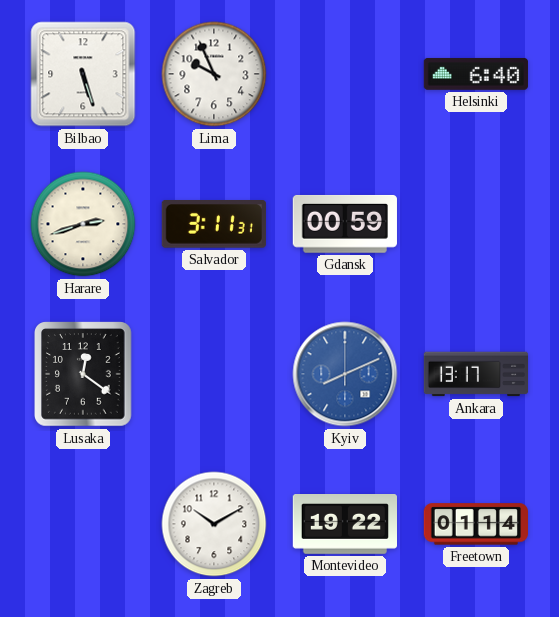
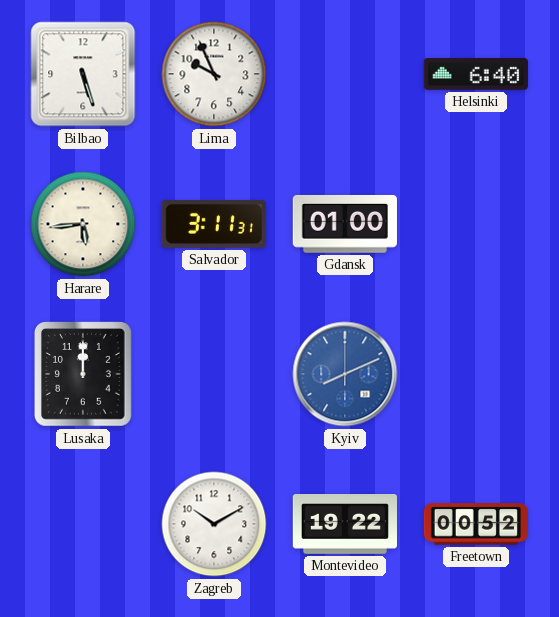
Harare: 2:42 -> 5:44
Gdansk: 00:59 -> 01:00
Lusaka: 12:21 -> 12:00
Ankara: 13:17 -> none
Freetown: 01:14 -> 00:52
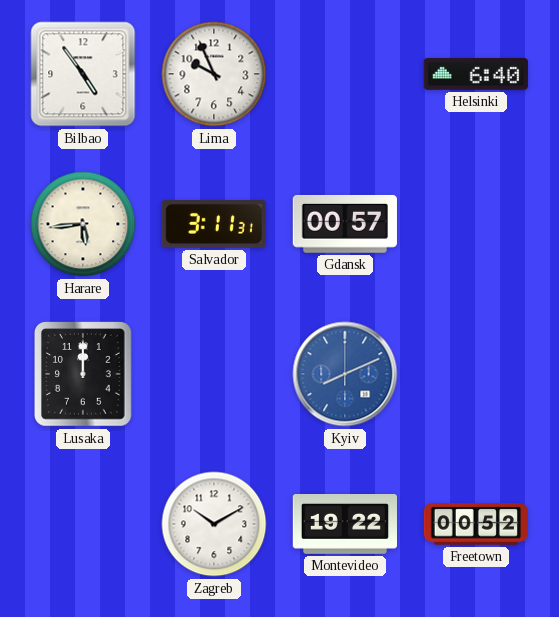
Bilbao: 5:27 -> 4:54
Gdansk: 01:00 -> 00:57
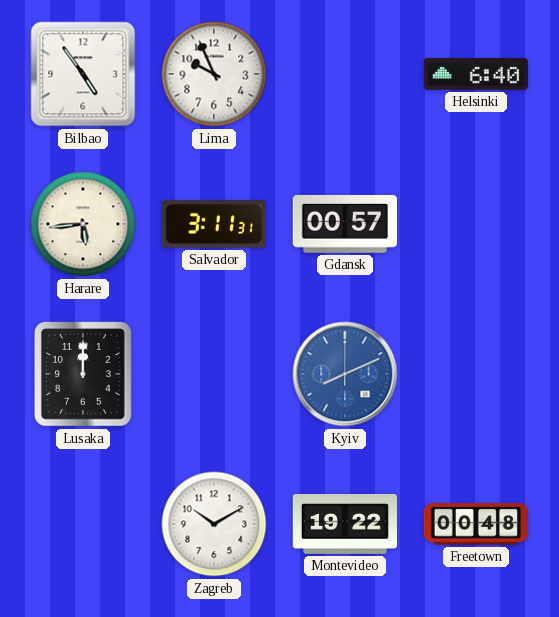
Freetown: 00:52 -> 00:48
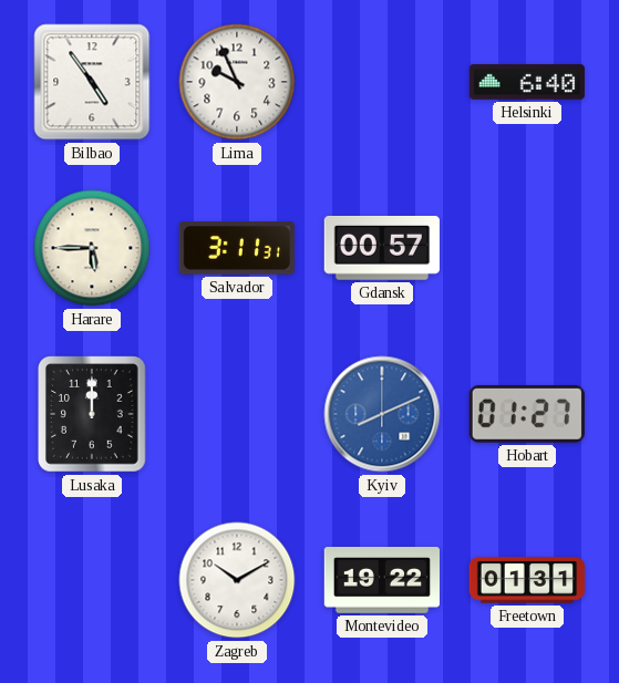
Harare: 5:44 -> 5:45
Hobart: none -> 01:27
Freetown: 00:48 -> 01:31
